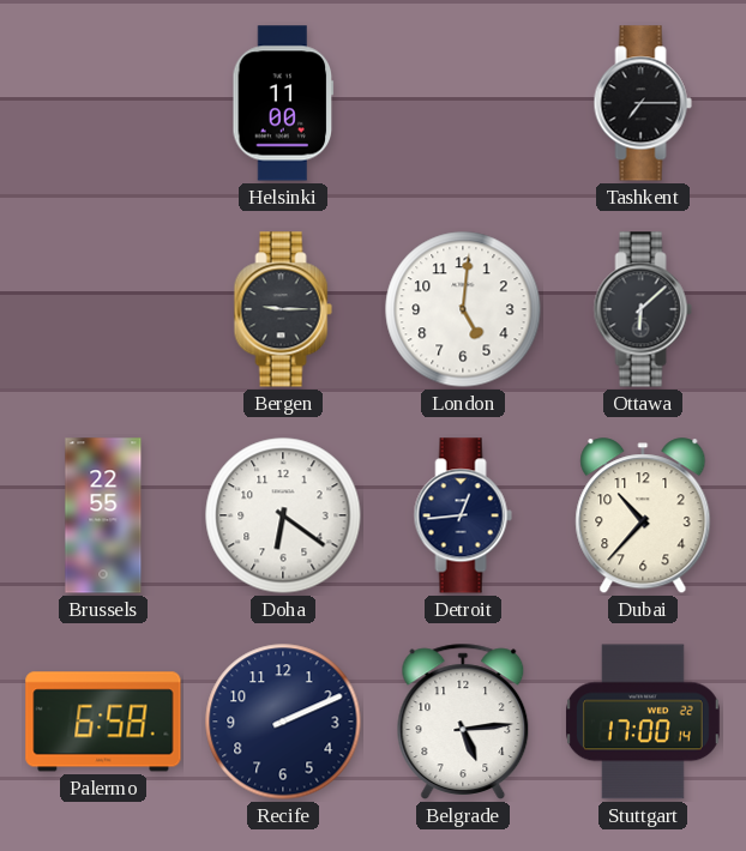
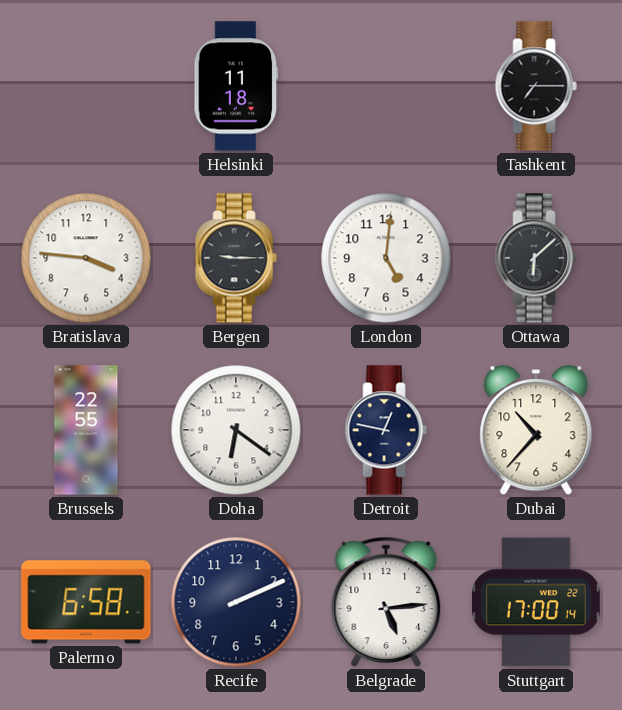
Helsinki: 11:00 -> 11:18
Bratislava: none -> 3:46
Detroit: 12:44 -> 12:47
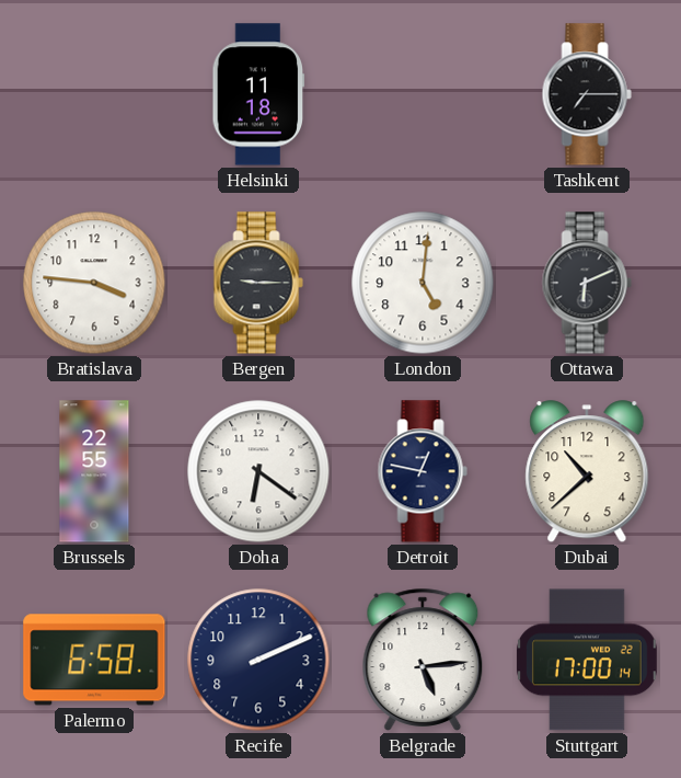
Ottawa: 6:08 -> 6:11
Dubai: 10:37 -> 10:38
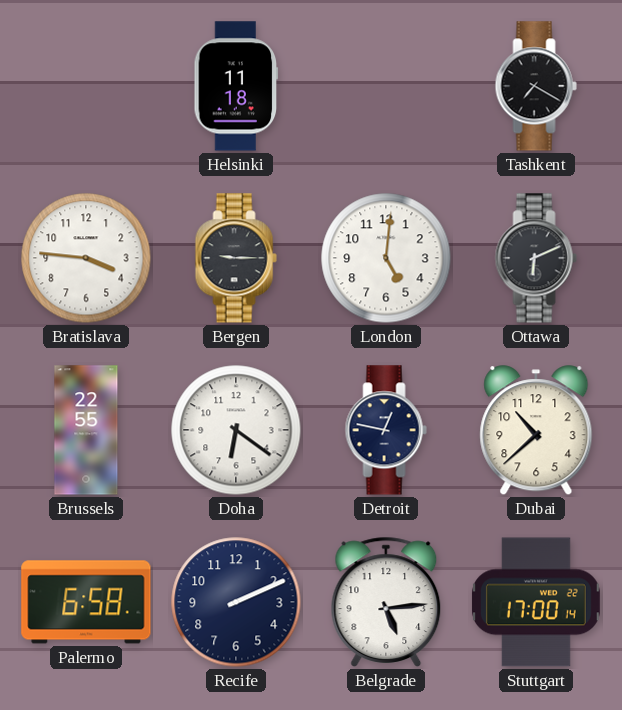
Tashkent: 7:15 -> 7:20
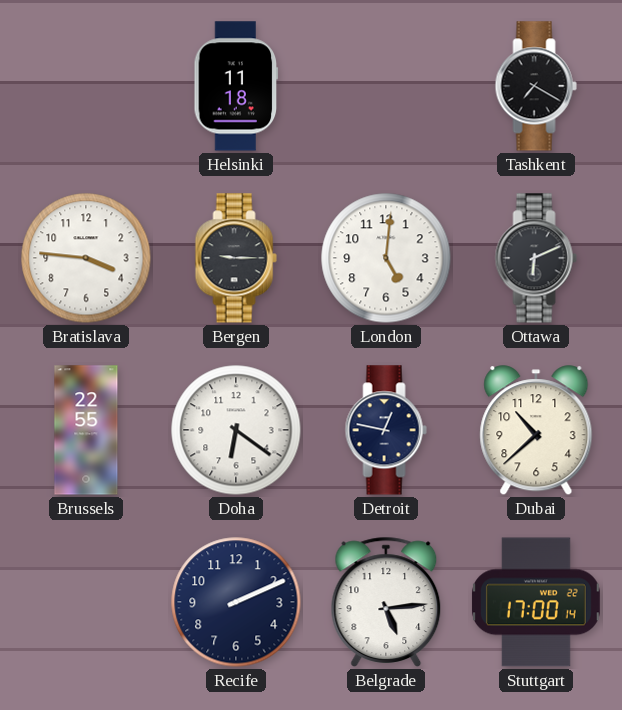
Palermo: 6:58 -> none
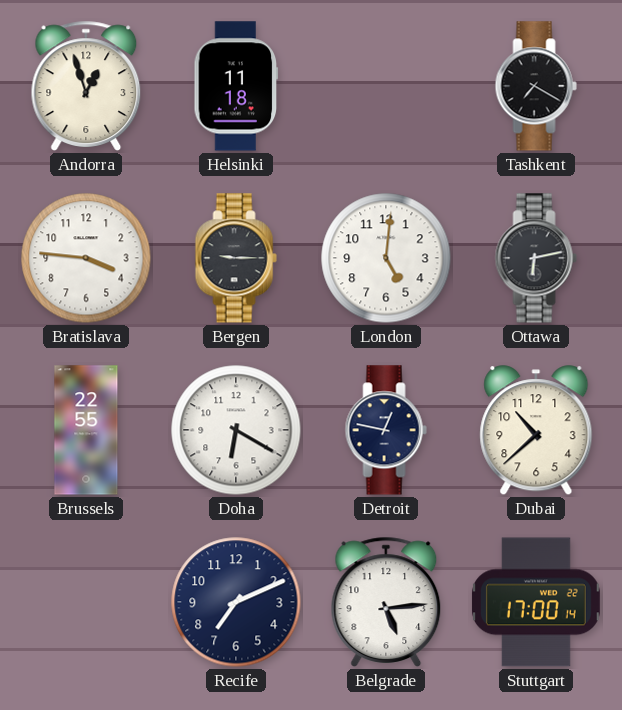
Andorra: none -> 12:57
Ottawa: 6:11 -> 6:13
Doha: 6:21 -> 6:20
Recife: 2:11 -> 7:11
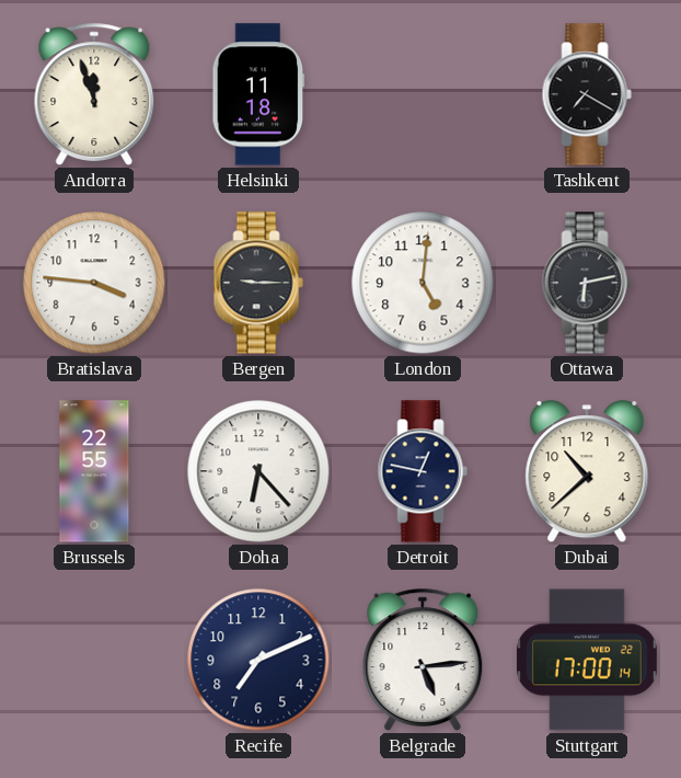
Andorra: 12:57 -> 11:57
Doha: 6:20 -> 6:23
